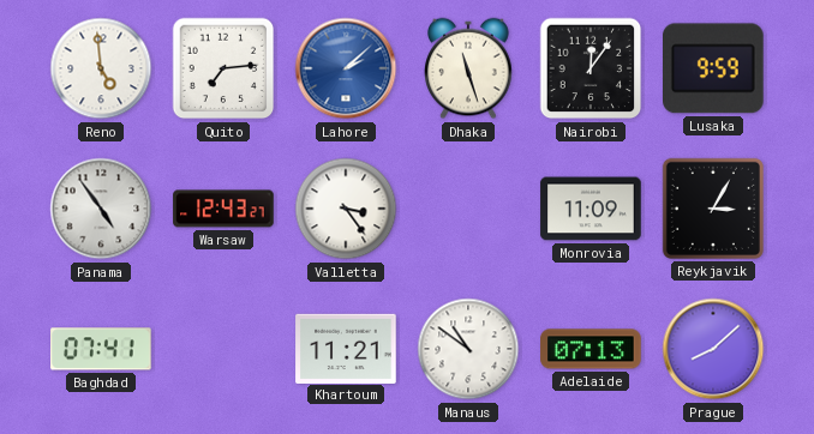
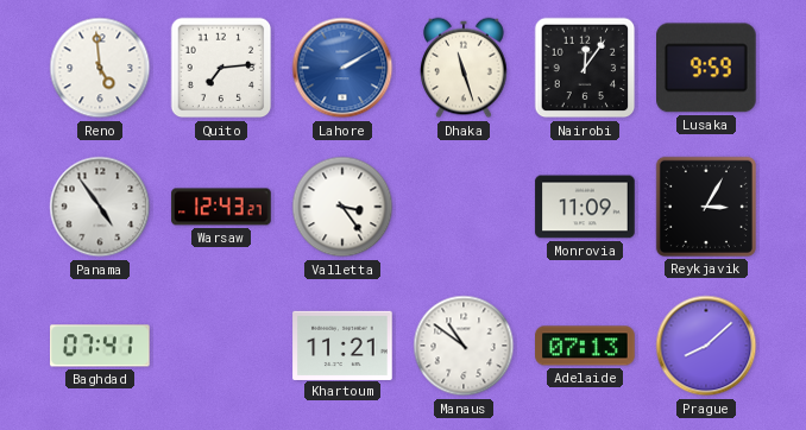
Lahore: 2:08 -> 2:10
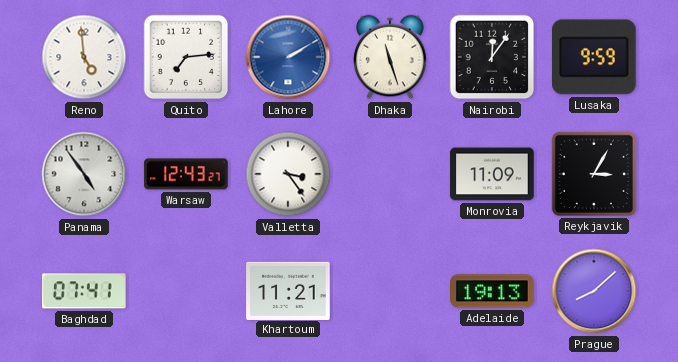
Manaus: 10:51 -> none
Adelaide: 07:13 -> 19:13
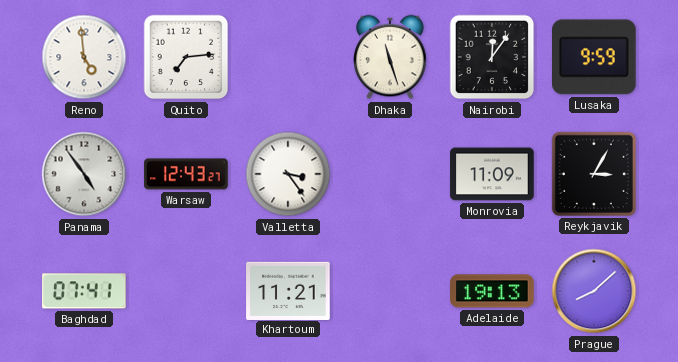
Lahore: 2:10 -> none
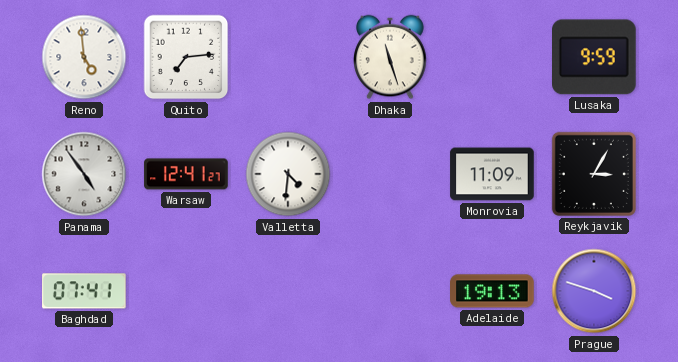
Nairobi: 12:06 -> none
Warsaw: 12:43 -> 12:41
Valletta: 3:24 -> 4:31
Khartoum: 11:21 -> none
Prague: 8:08 -> 3:48
